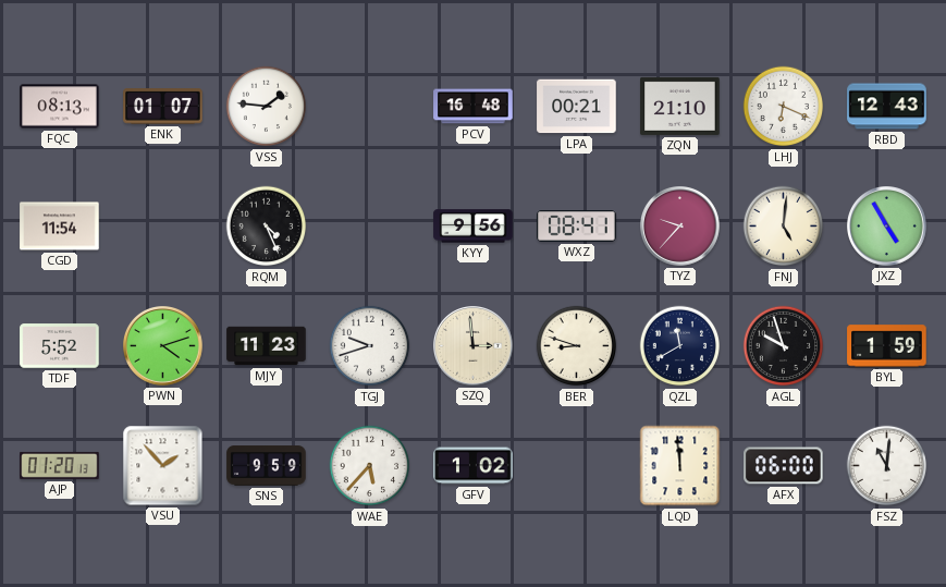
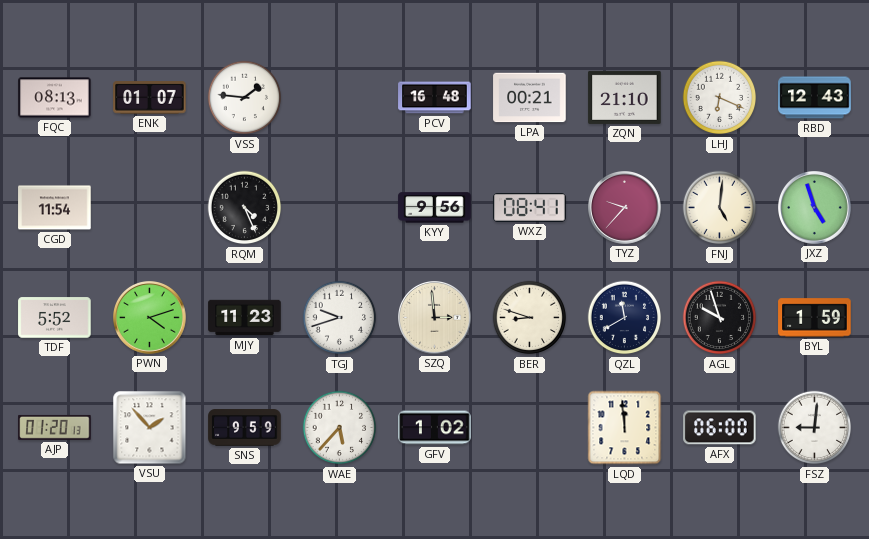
JXZ: 4:55 -> 4:57
FSZ: 11:01 -> 9:01
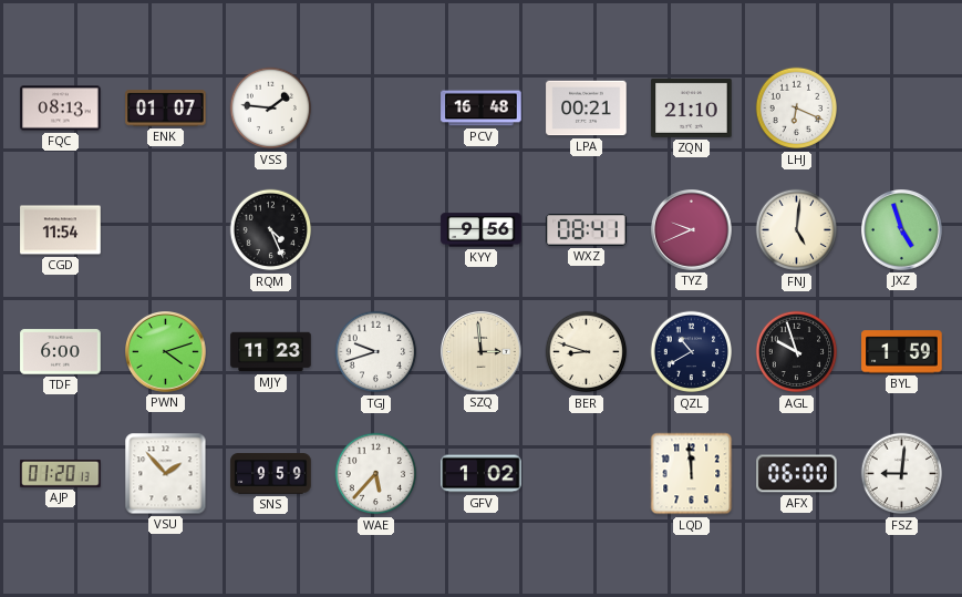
RBD: 12:43 -> none
TYZ: 9:37 -> 9:41
TDF: 5:52 -> 6:00
QZL: 11:40 -> 10:40
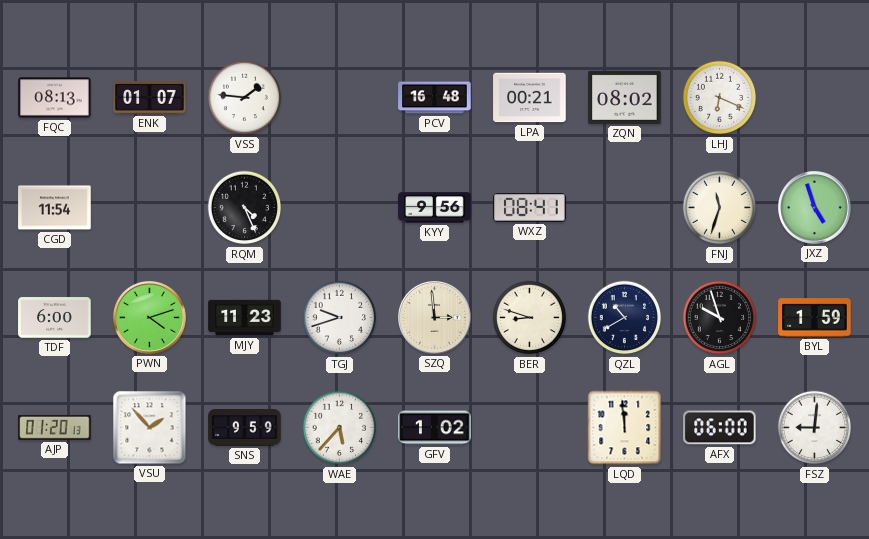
ZQN: 21:10 -> 08:02
TYZ: 9:41 -> none
FNJ: 5:01 -> 11:33
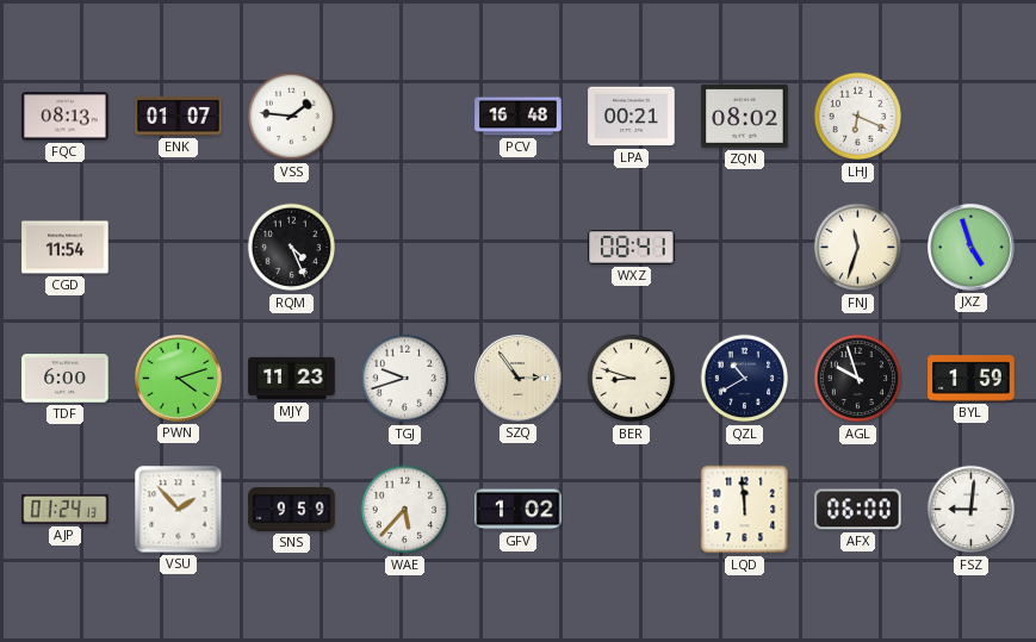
KYY: 9:56 -> none
SZQ: 2:59 -> 2:54
AJP: 01:20 -> 01:24
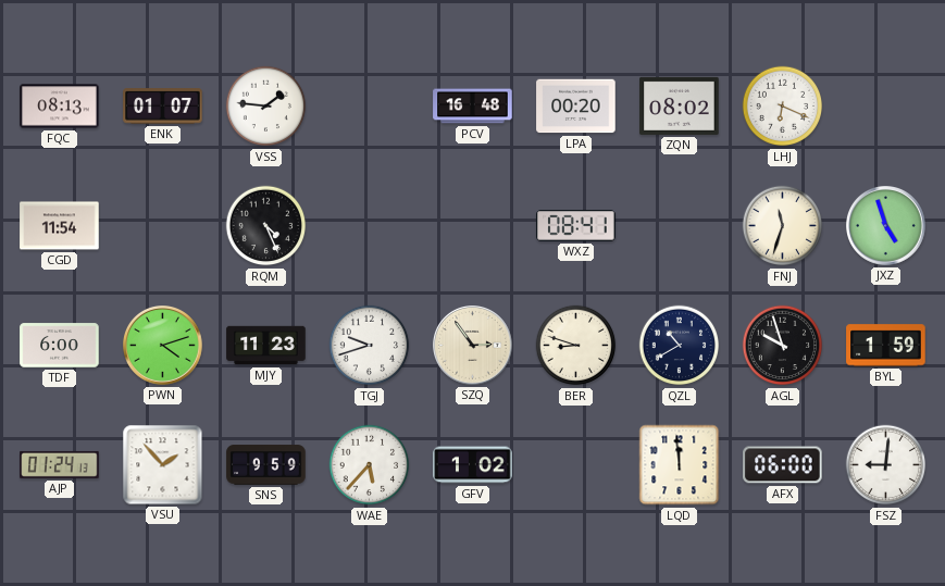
LPA: 00:21 -> 00:20
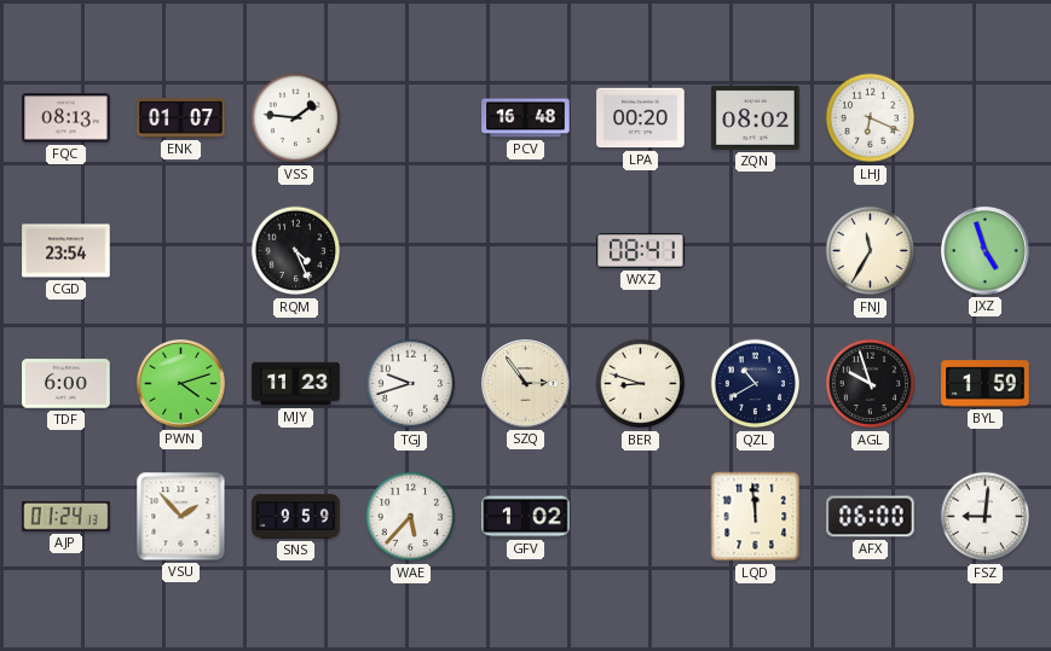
CGD: 11:54 -> 23:54
FNJ: 11:33 -> 11:35
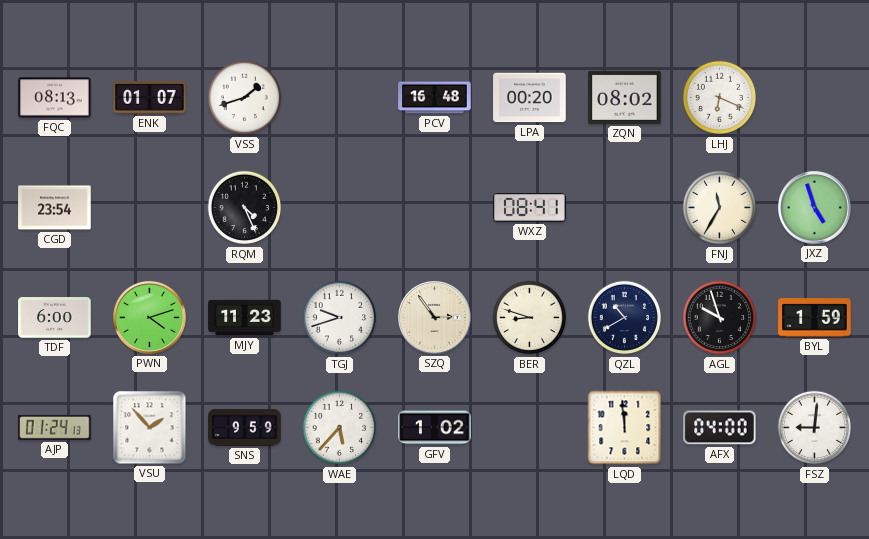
VSS: 1:46 -> 1:42
AFX: 06:00 -> 04:00
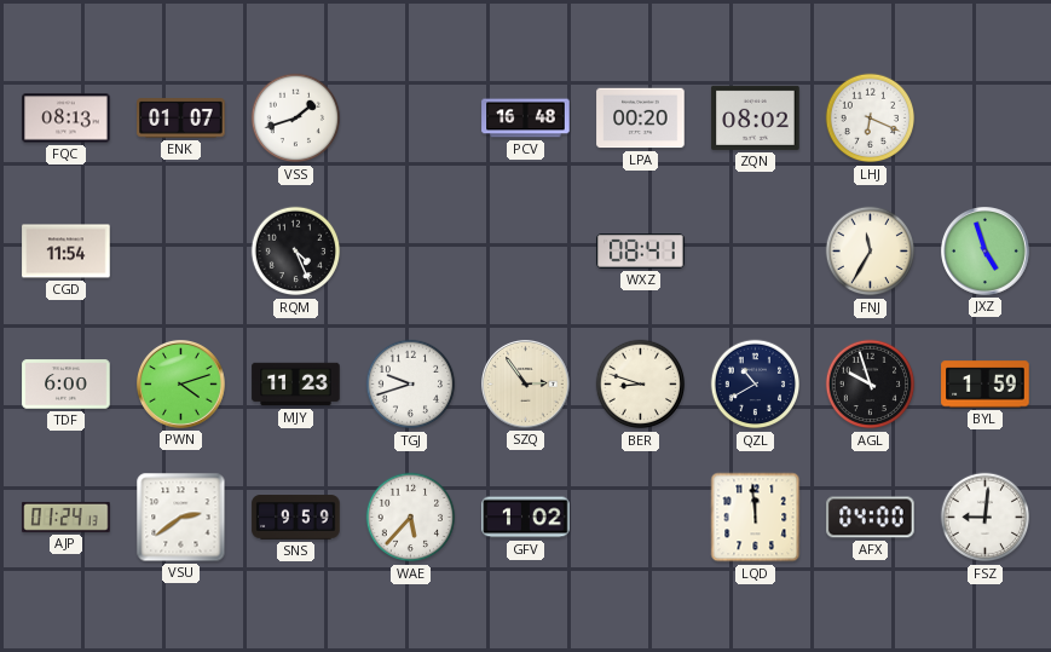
CGD: 23:54 -> 11:54
VSU: 1:53 -> 2:39
